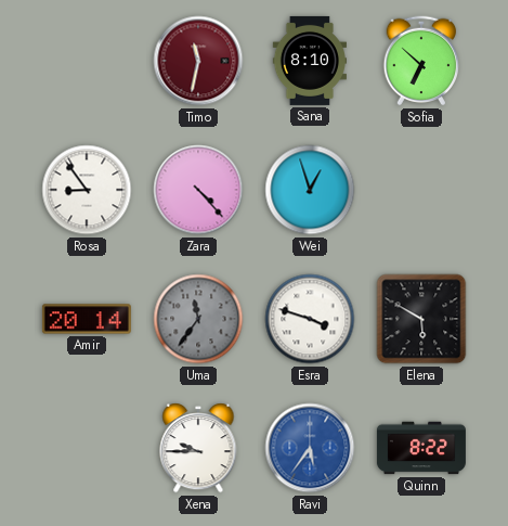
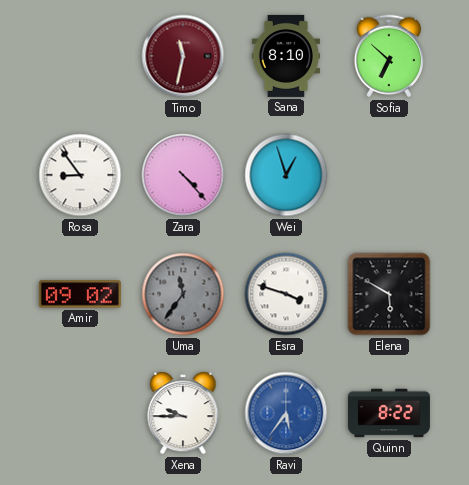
Amir: 20:14 -> 09:02
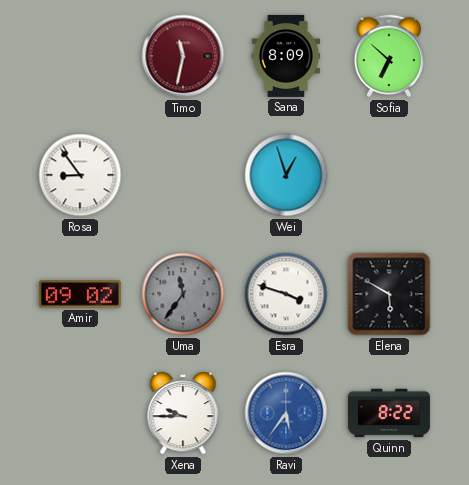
Sana: 8:10 -> 8:09
Zara: 4:23 -> none
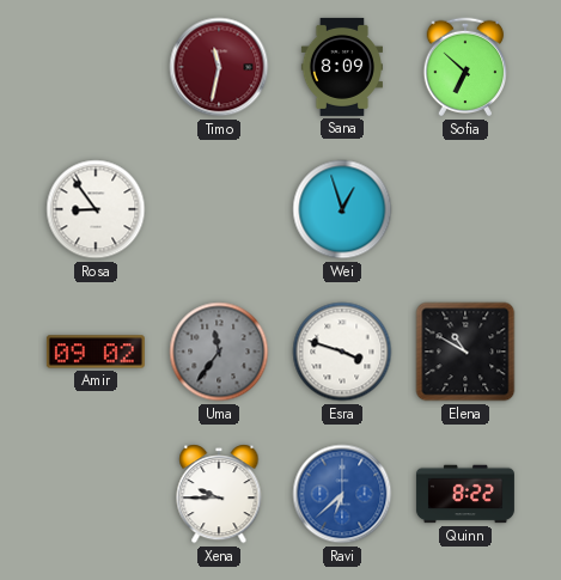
Elena: 5:50 -> 10:50
Ravi: 5:36 -> 6:38
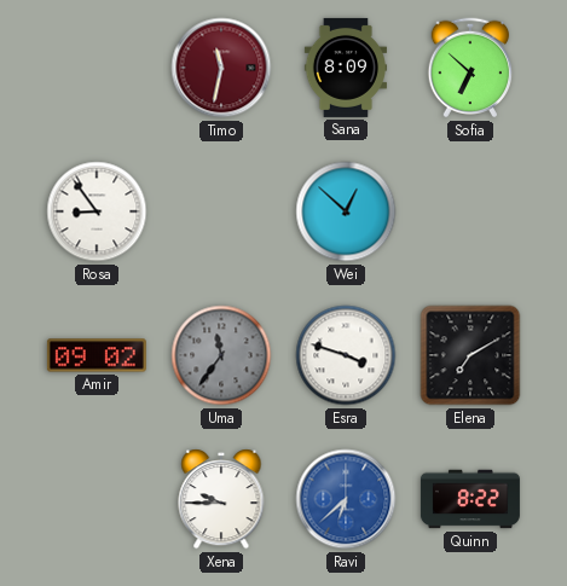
Wei: 12:57 -> 12:52
Elena: 10:50 -> 7:10
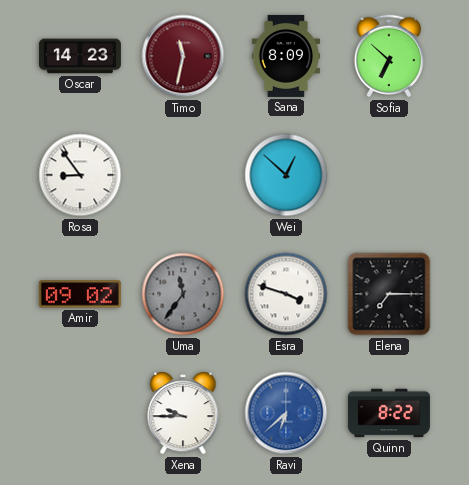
Oscar: none -> 14:23
Elena: 7:10 -> 7:15
